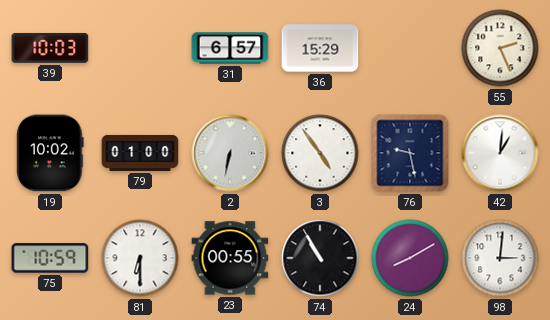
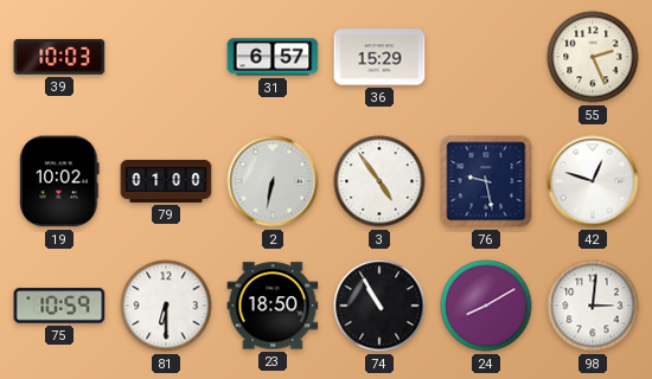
42: 1:01 -> 12:48
23: 00:55 -> 18:50
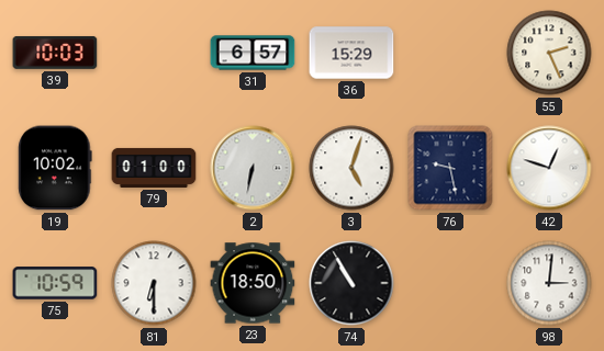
3: 4:54 -> 5:03
24: 8:10 -> none
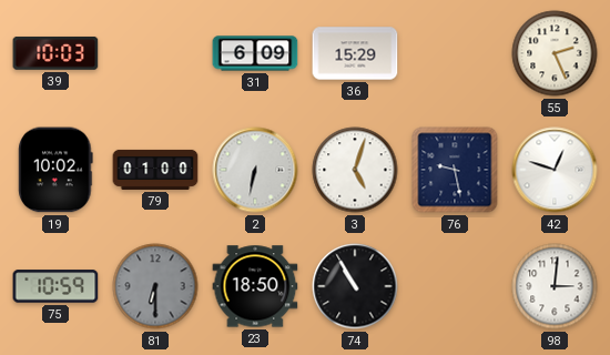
31: 6:57 -> 6:09
81 dial: white -> grey
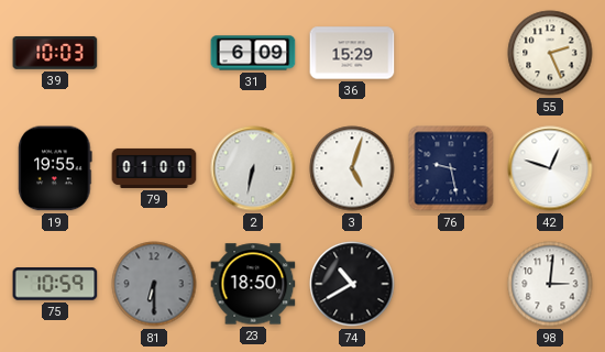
19: 10:02 -> 19:55
74: 10:55 -> 10:40
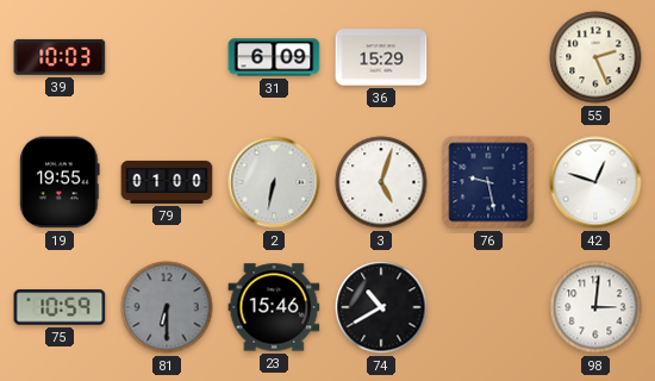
23: 18:50 -> 15:46
